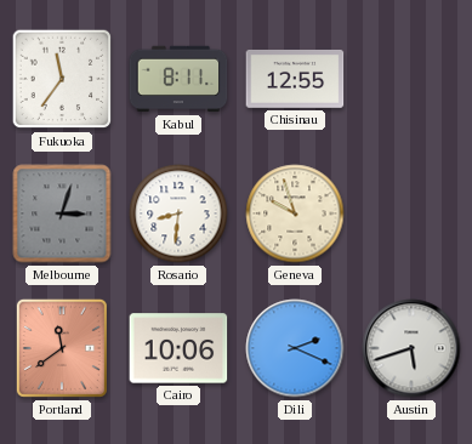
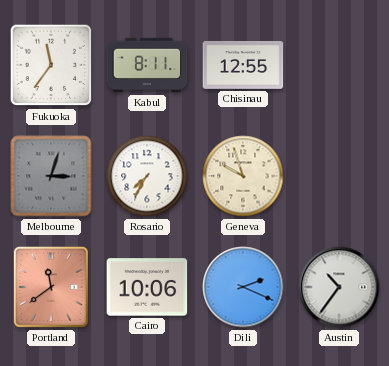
Rosario: 8:31 -> 7:35
Austin: 5:42 -> 10:36
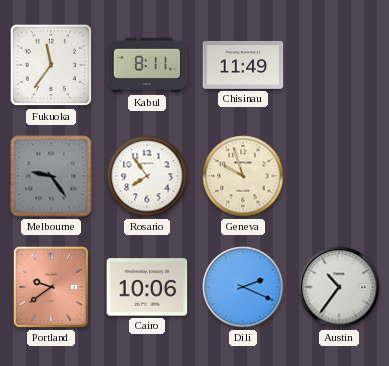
Chisinau: 12:55 -> 11:49
Melbourne: 3:03 -> 9:24
Rosario: 7:35 -> 7:54
Portland: 11:39 -> 9:39
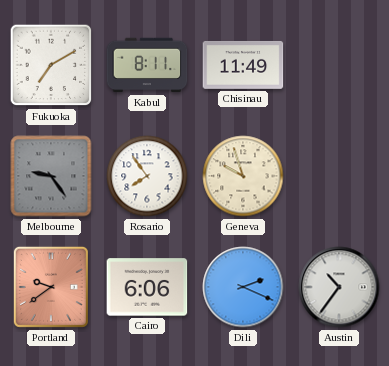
Fukuoka: 11:36 -> 7:10
Cairo: 10:06 -> 6:06
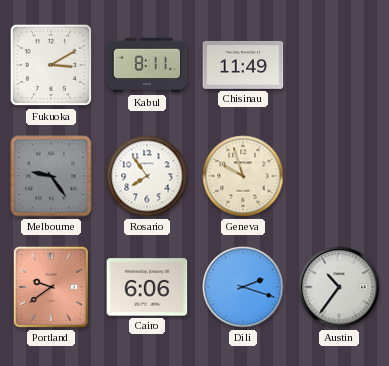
Fukuoka: 7:10 -> 3:10
Dili: 2:19 -> 2:18
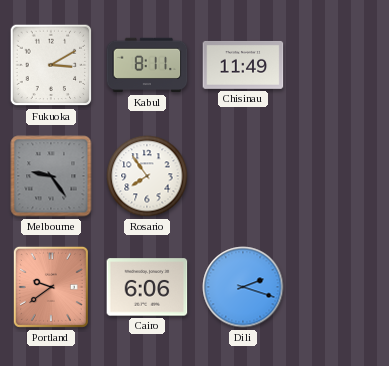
Geneva: 9:57 -> none
Austin: 10:36 -> none
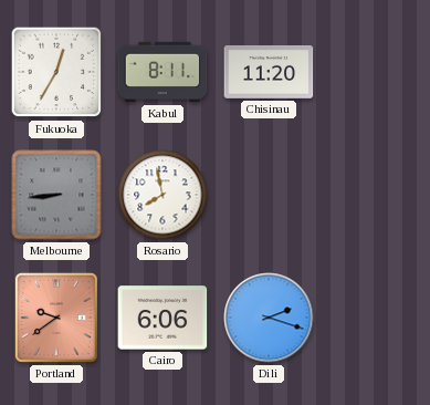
Fukuoka: 3:10 -> 12:35
Chisinau: 11:49 -> 11:20
Melbourne: 9:24 -> 8:44
Rosario: 7:54 -> 7:58
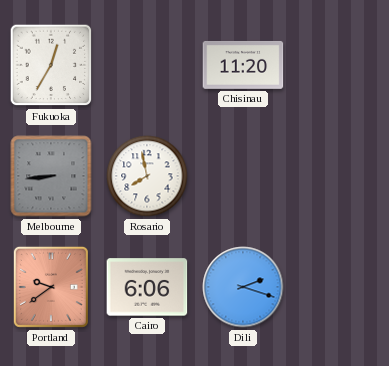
Kabul: 8:11 -> none
